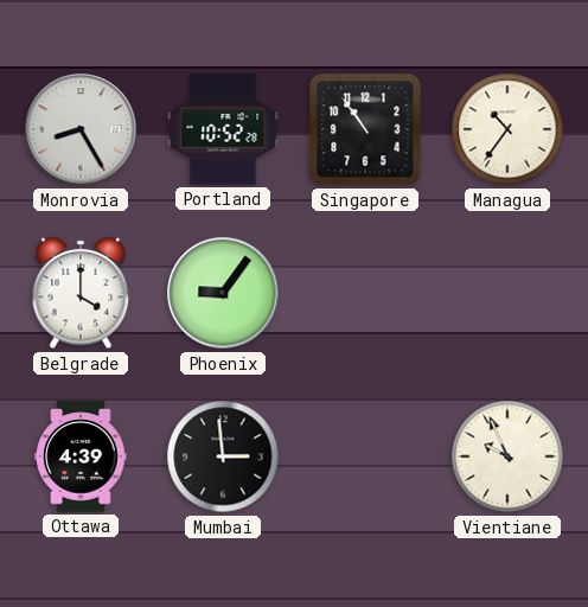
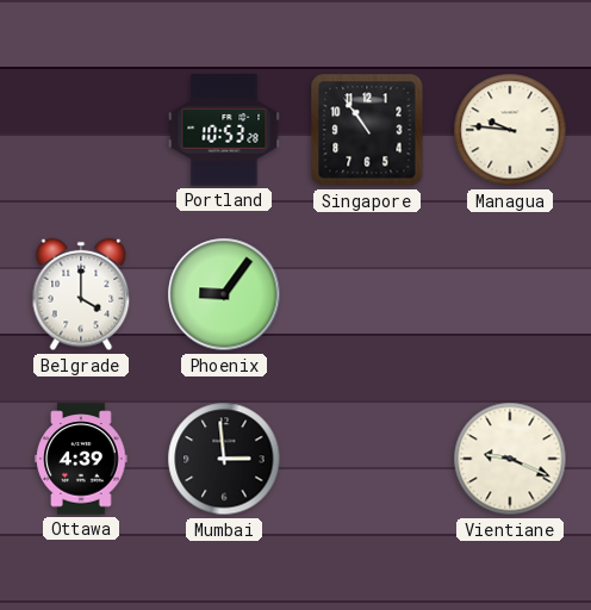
Monrovia: 8:25 -> none
Portland: 10:52 -> 10:53
Managua: 10:36 -> 9:46
Vientiane: 9:56 -> 9:19
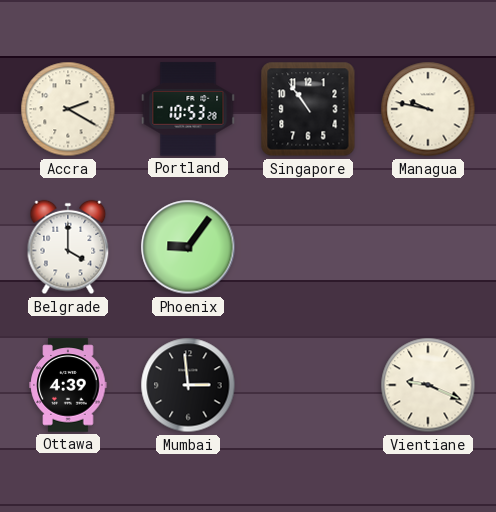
Accra: none -> 2:20
Managua: 9:46 -> 9:47
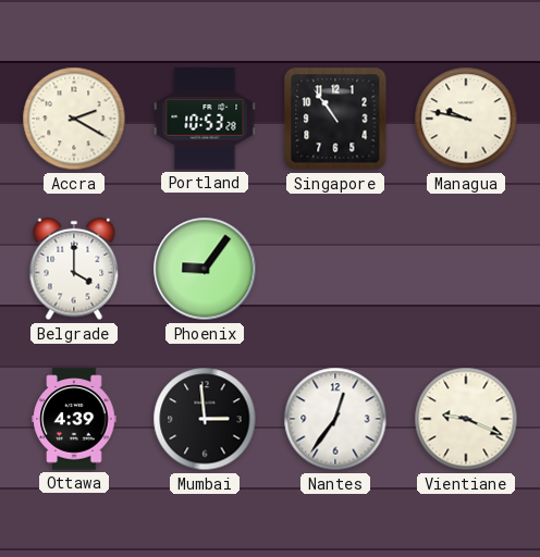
Nantes: none -> 12:36
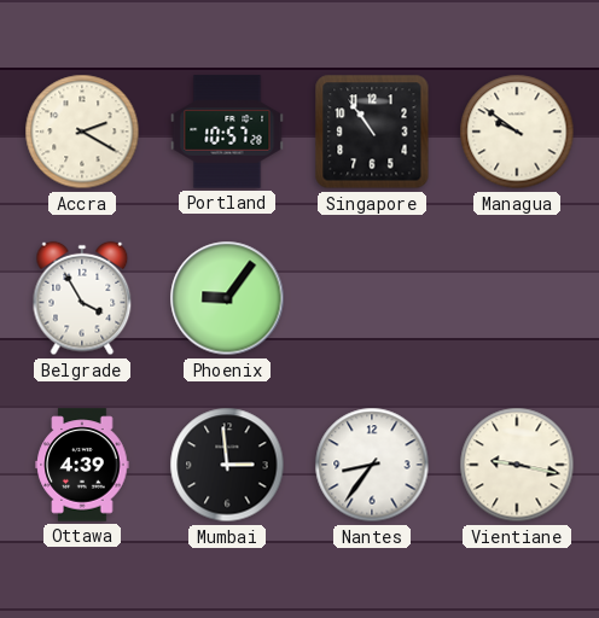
Portland: 10:53 -> 10:57
Managua: 9:47 -> 9:51
Belgrade: 4:00 -> 3:55
Nantes: 12:36 -> 8:36
Vientiane: 9:19 -> 9:17
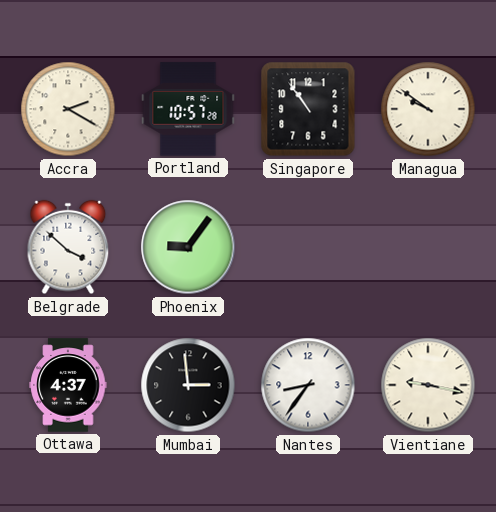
Belgrade: 3:55 -> 3:52
Ottawa: 4:39 -> 4:37
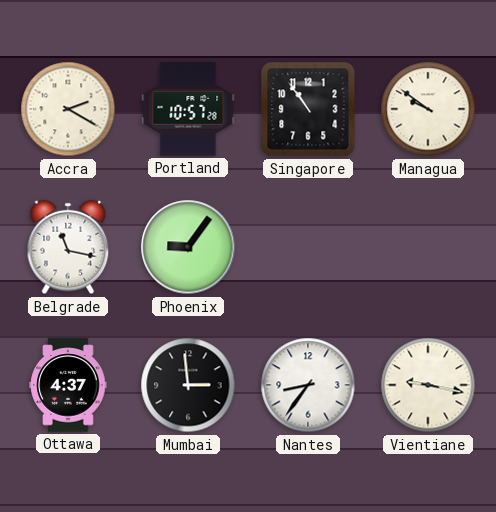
Belgrade: 3:52 -> 11:17
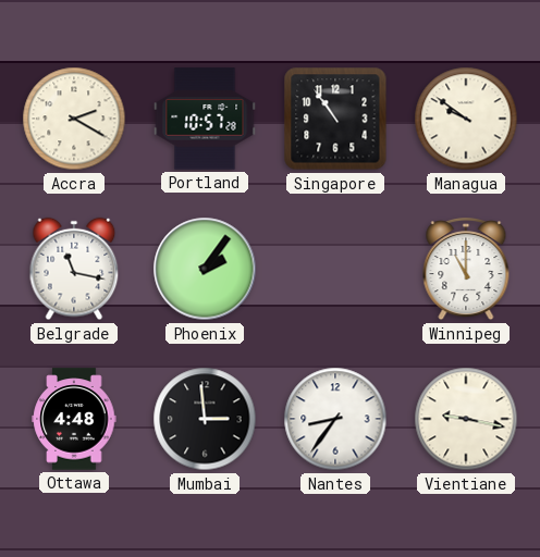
Phoenix: 9:06 -> 2:06
Winnipeg: none -> 11:00
Ottawa: 4:37 -> 4:48
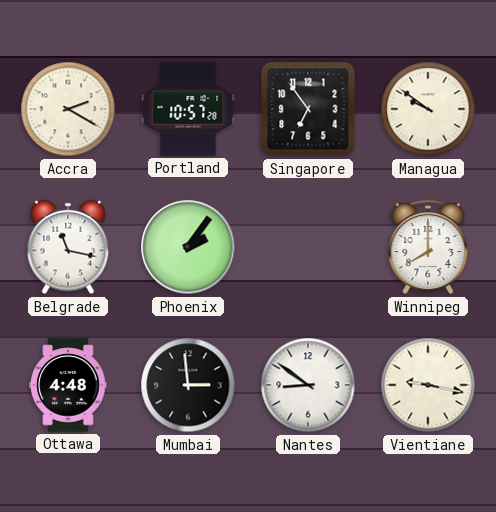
Singapore: 10:54 -> 6:54
Winnipeg: 11:00 -> 8:00
Nantes: 8:36 -> 8:51
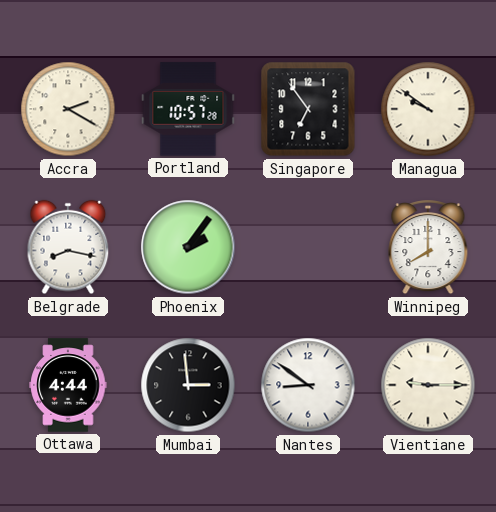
Belgrade: 11:17 -> 8:17
Ottawa: 4:48 -> 4:44
Vientiane: 9:17 -> 9:15
